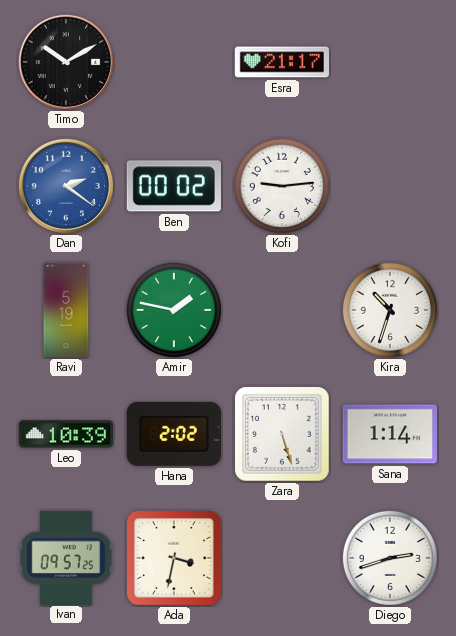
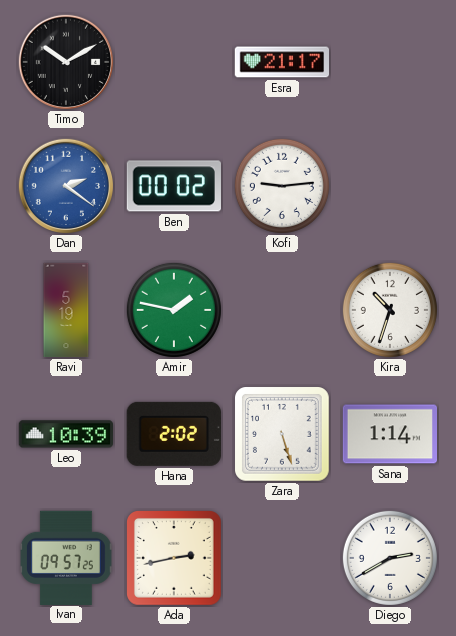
Ada: 3:32 -> 2:43
Diego: 2:42 -> 2:40
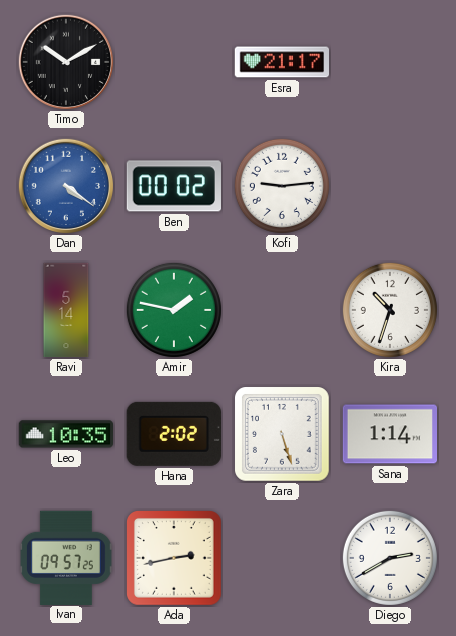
Dan: 2:21 -> 4:21
Ravi: 5:19 -> 5:14
Leo: 10:39 -> 10:35
